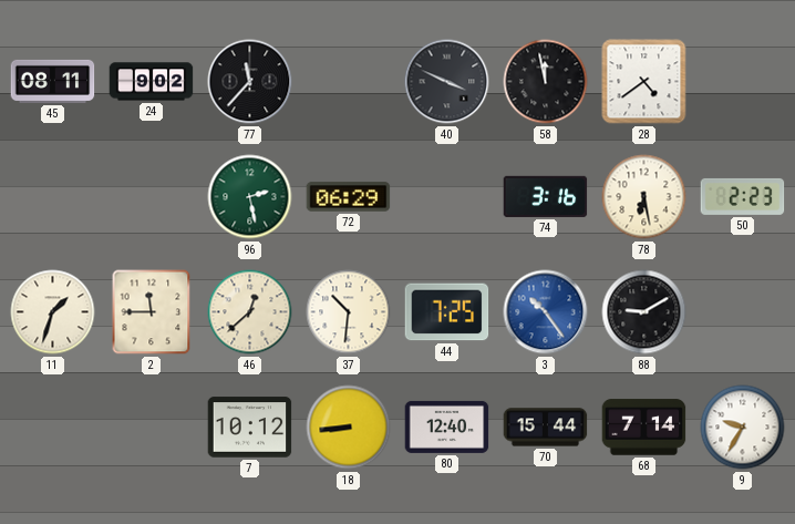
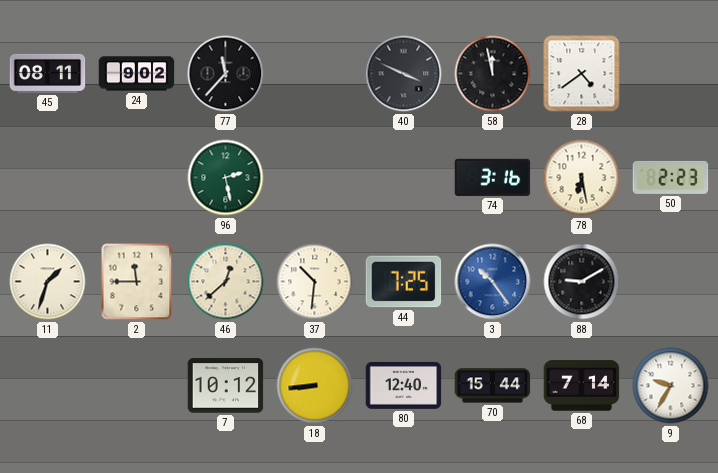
72: 06:29 -> none
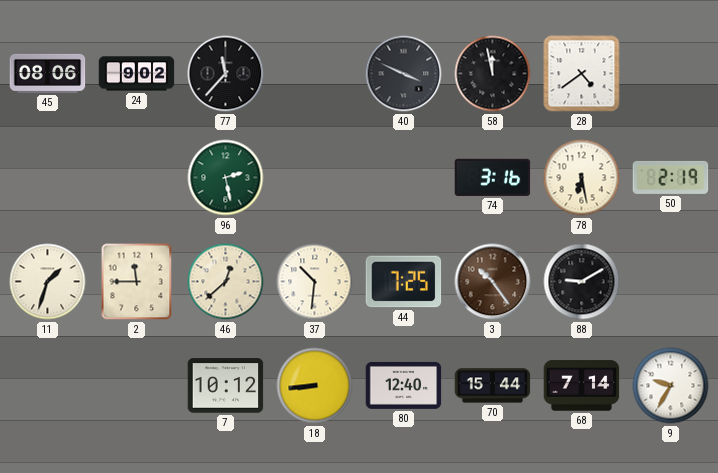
45: 08:11 -> 08:06
50: 2:23 -> 2:19
3 dial: blue -> brown
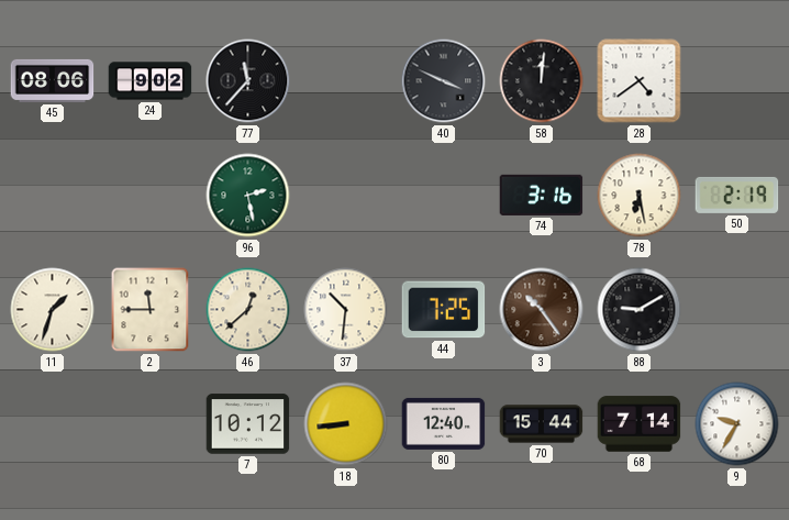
58: 11:58 -> 12:01
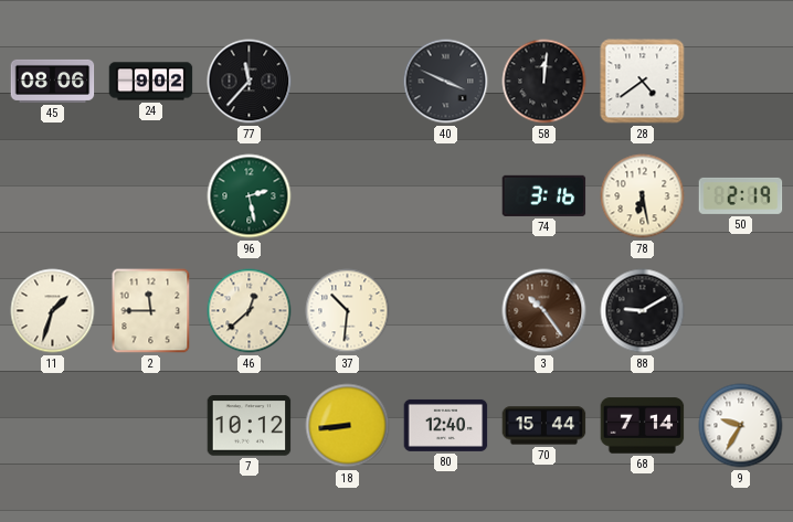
44: 7:25 -> none
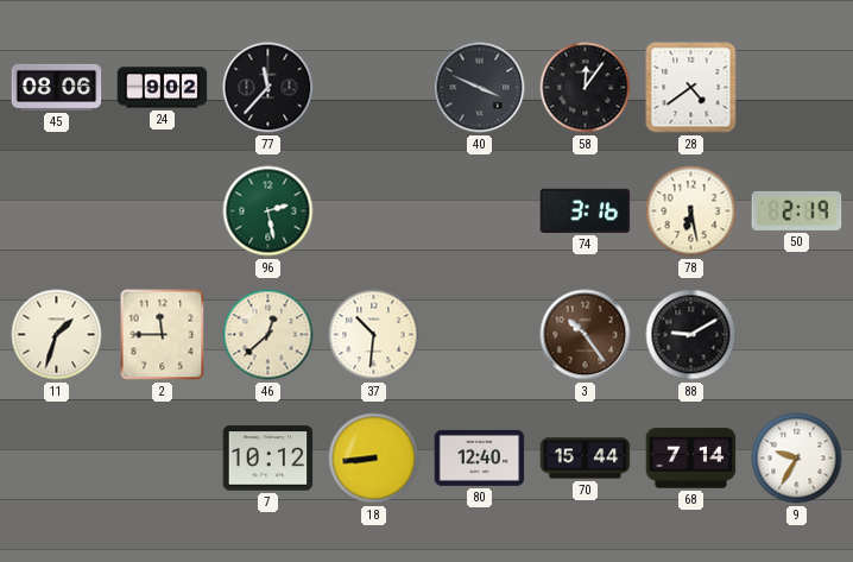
58: 12:01 -> 12:06
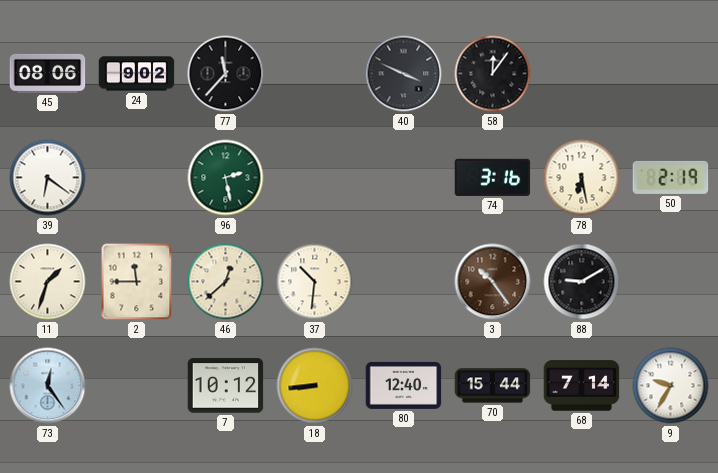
28: 4:39 -> none
39: none -> 6:21
73: none -> 12:24
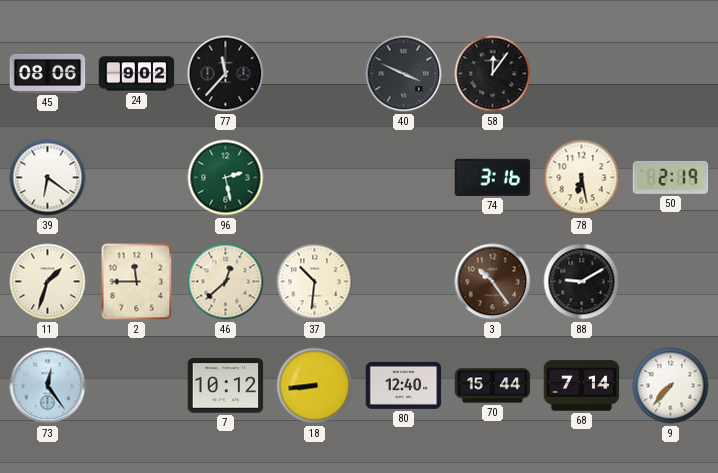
9: 9:35 -> 7:37
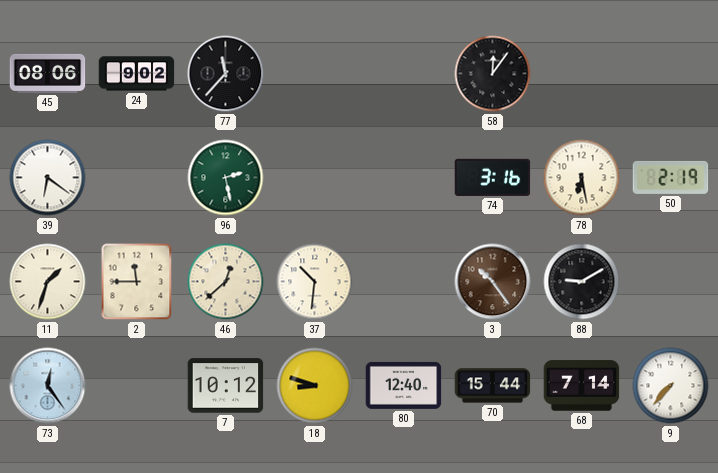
40: 3:49 -> none
18: 8:44 -> 8:48
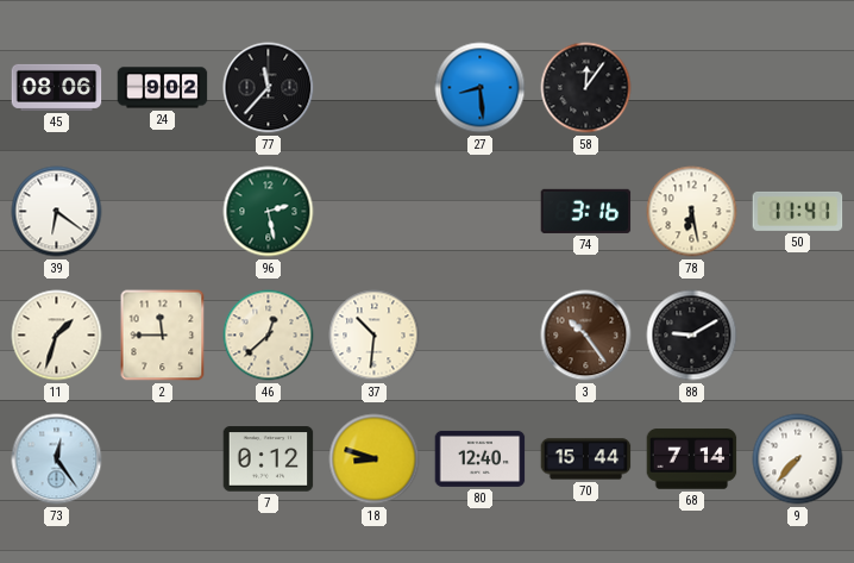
27: none -> 8:29
50: 2:19 -> 11:41
7: 10:12 -> 0:12
